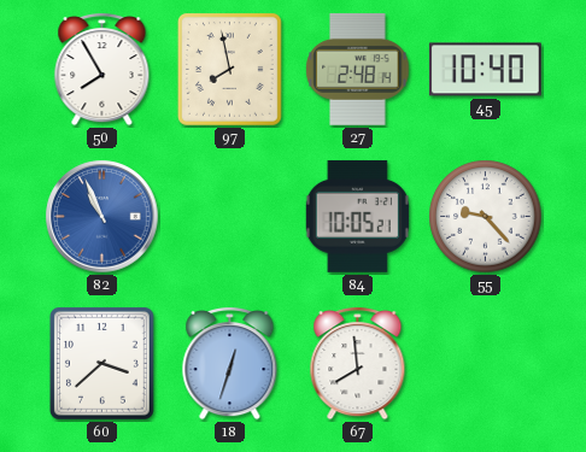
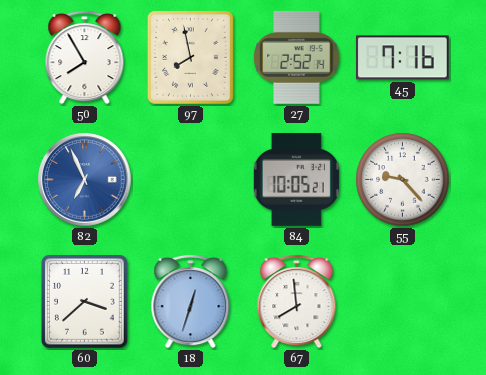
27: 2:48 -> 2:52
45: 10:40 -> 7:16
82: 10:56 -> 6:56
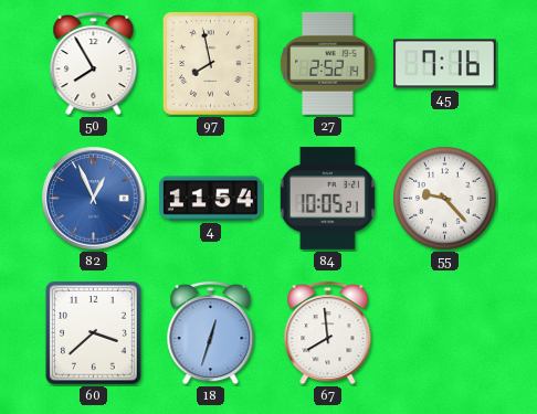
82: 6:56 -> 12:56
4: none -> 11:54
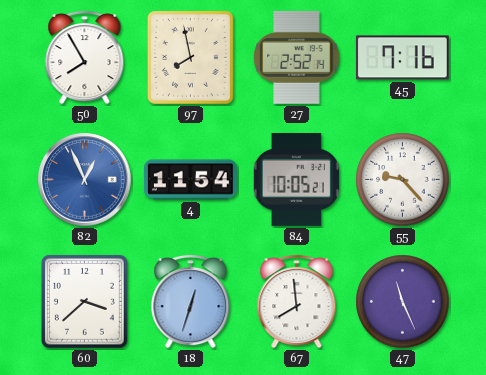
47: none -> 11:26
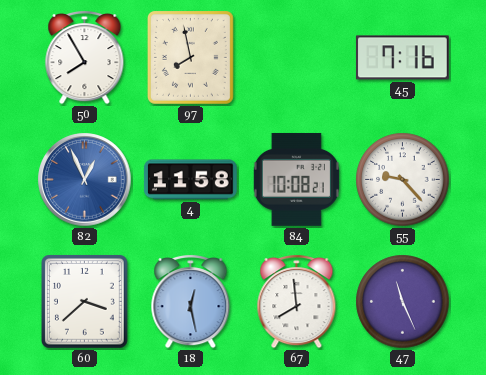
27: 2:52 -> none
4: 11:54 -> 11:58
84: 10:05 -> 10:08
18: 12:33 -> 12:28
